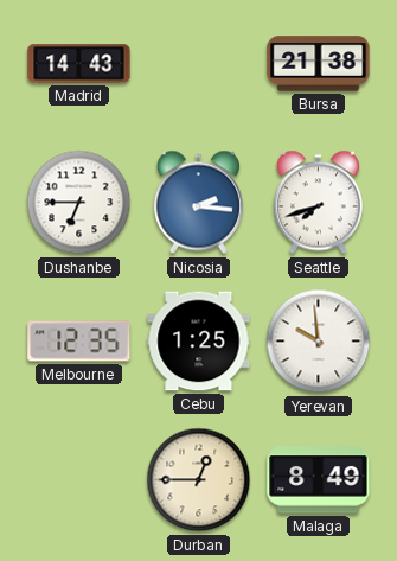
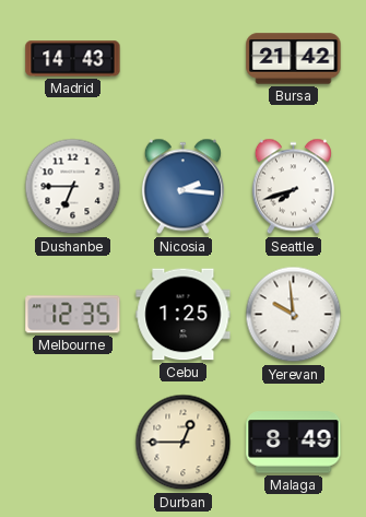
Bursa: 21:38 -> 21:42
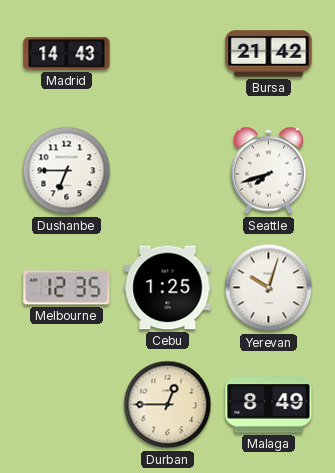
Nicosia: 2:16 -> none
Yerevan: 9:59 -> 10:03
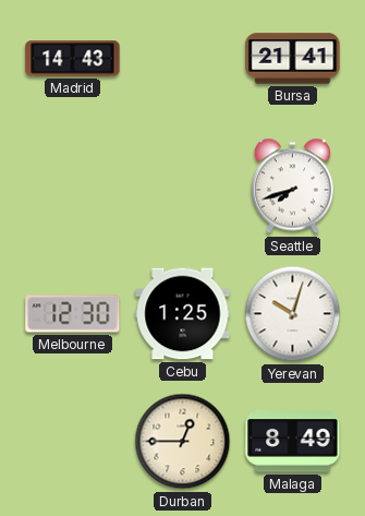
Bursa: 21:42 -> 21:41
Dushanbe: 6:45 -> none
Melbourne: 12:35 -> 12:30
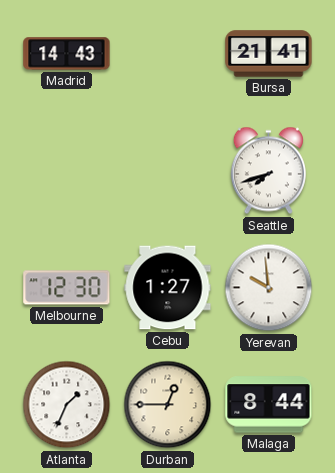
Cebu: 1:25 -> 1:27
Yerevan: 10:03 -> 9:59
Atlanta: none -> 1:34
Malaga: 8:49 -> 8:44
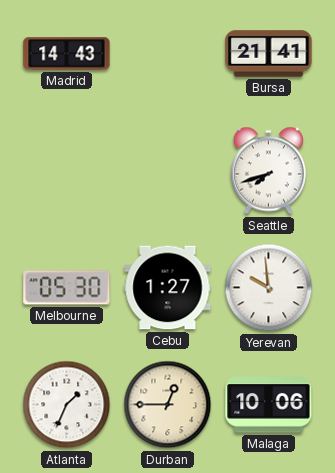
Melbourne: 12:30 -> 05:30
Malaga: 8:44 -> 10:06
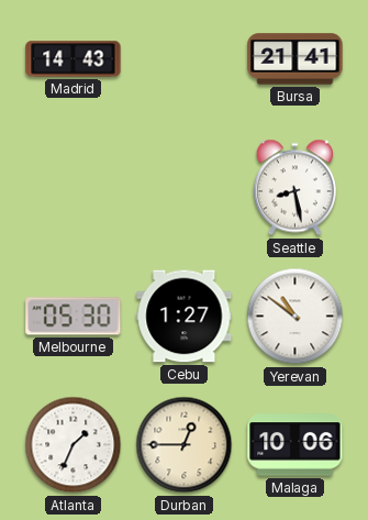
Seattle: 7:42 -> 8:28
Yerevan: 9:59 -> 10:51
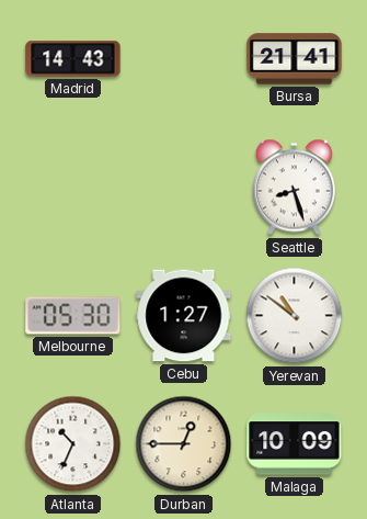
Seattle: 8:28 -> 8:27
Atlanta: 1:34 -> 10:34
Malaga: 10:06 -> 10:09
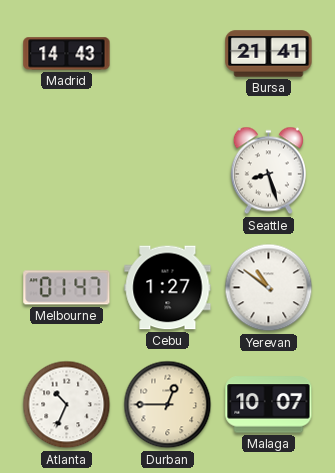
Melbourne: 05:30 -> 01:47
Malaga: 10:09 -> 10:07
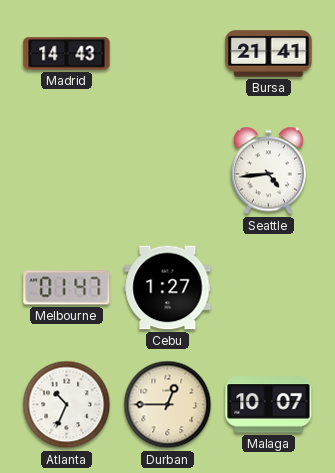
Seattle: 8:27 -> 4:44
Yerevan: 10:51 -> none
